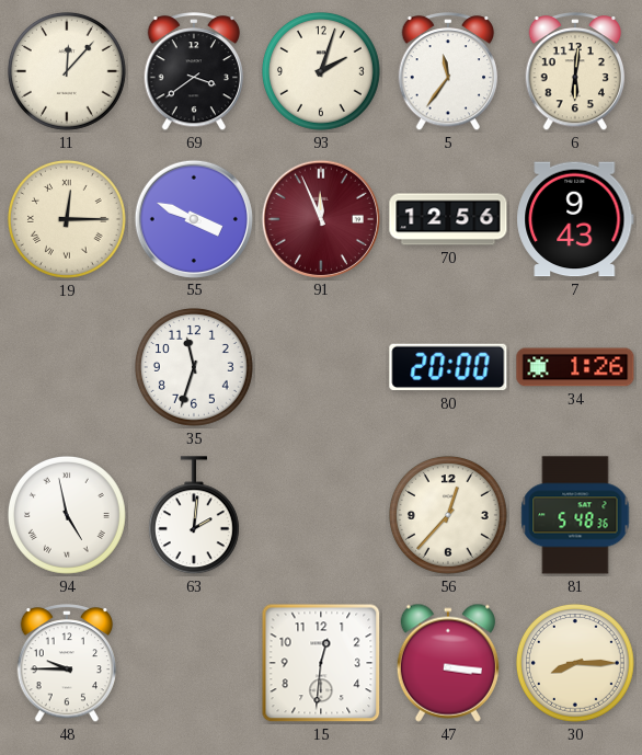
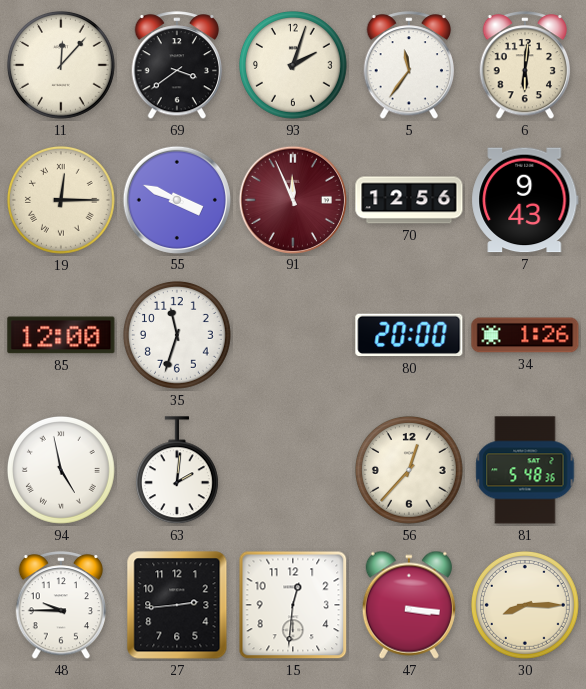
85: none -> 12:00
27: none -> 2:44
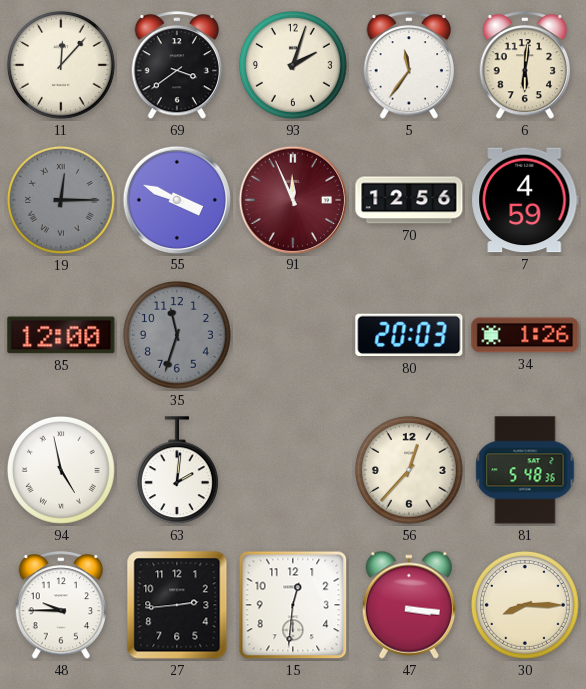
19 dial: cream -> grey
7: 9:43 -> 4:59
35 dial: white -> grey
80: 20:00 -> 20:03
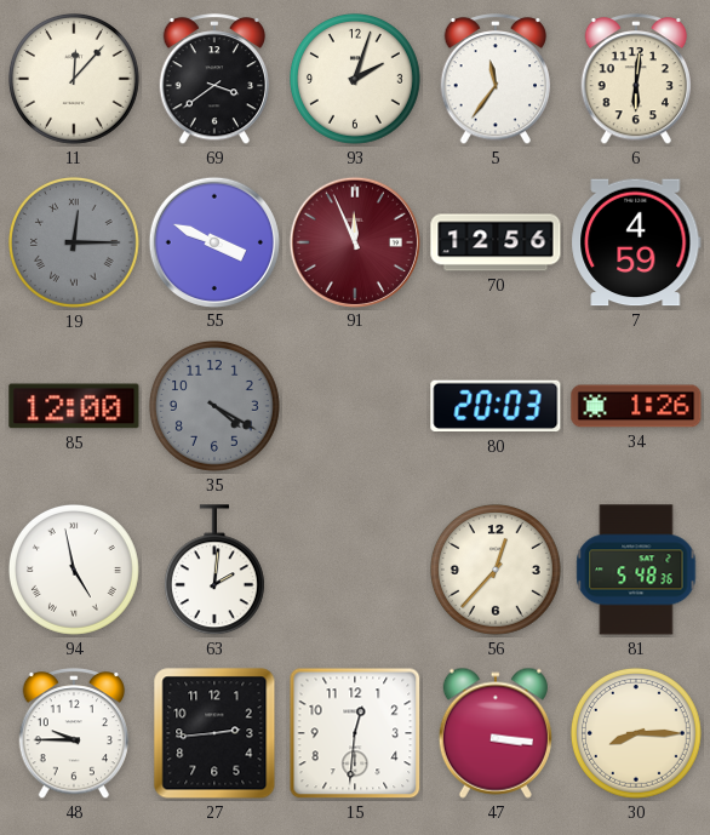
35: 11:33 -> 4:20
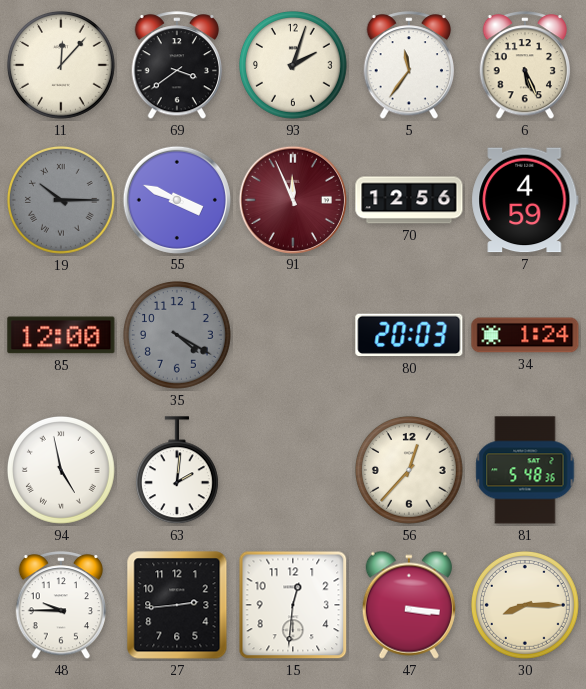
6: 6:01 -> 5:26
19: 12:15 -> 10:15
34: 1:26 -> 1:24
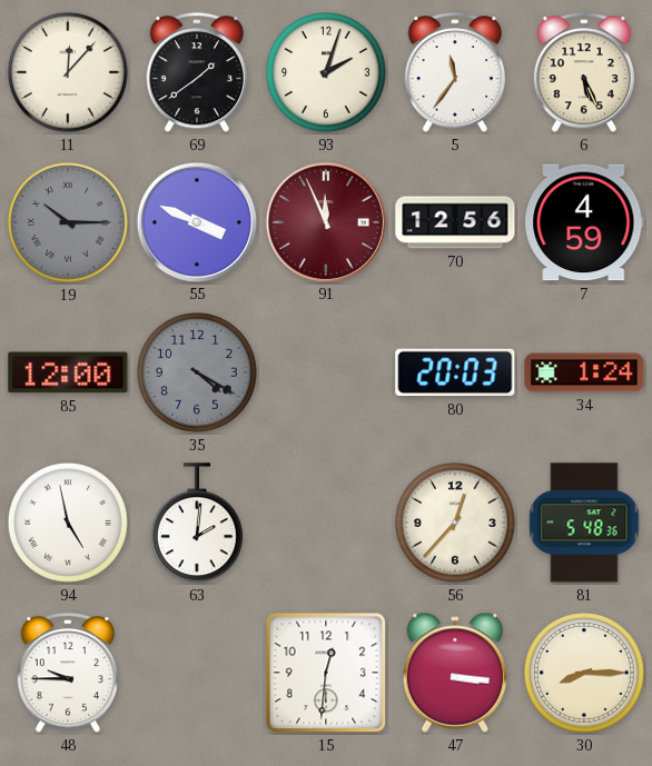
69: 3:39 -> 1:39
27: 2:44 -> none
